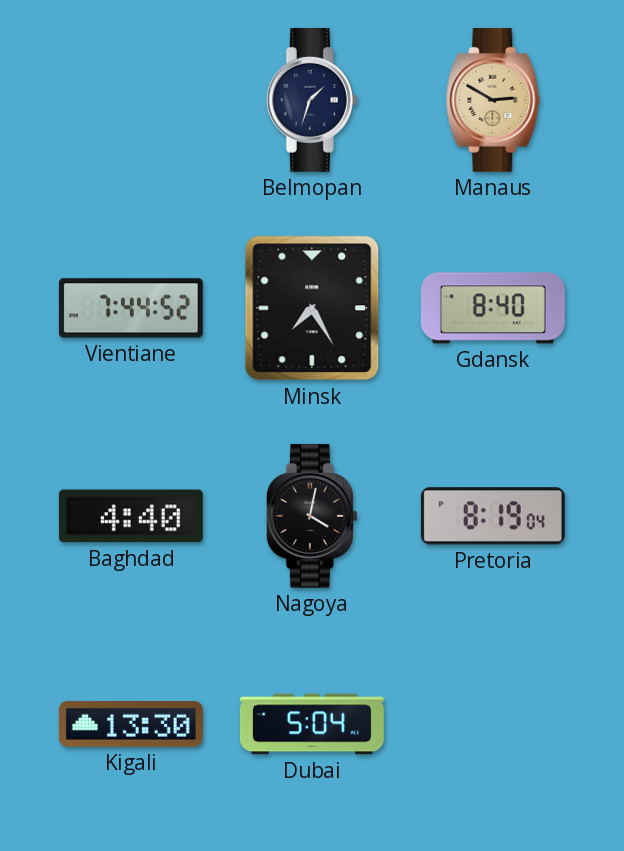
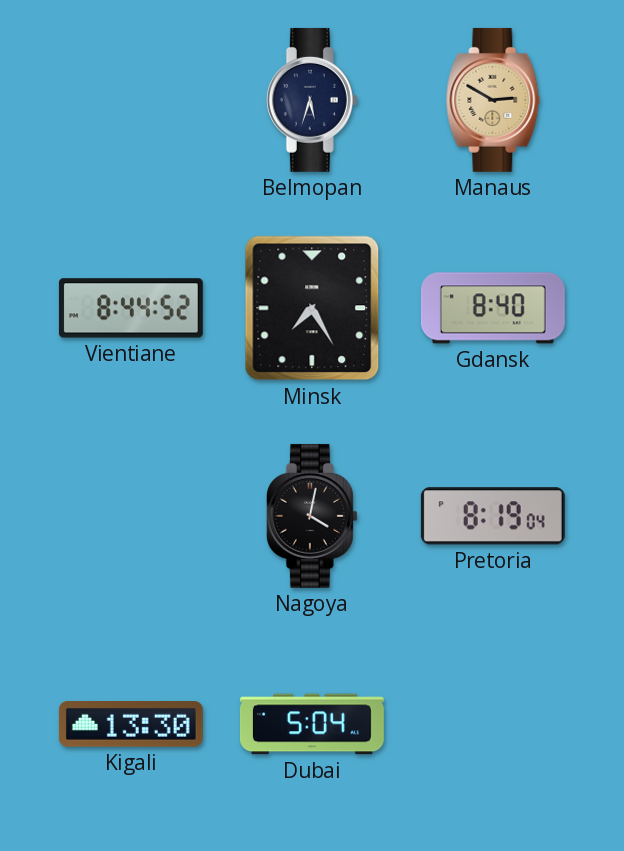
Belmopan: 1:33 -> 5:33
Vientiane: 7:44 -> 8:44
Baghdad: 4:40 -> none
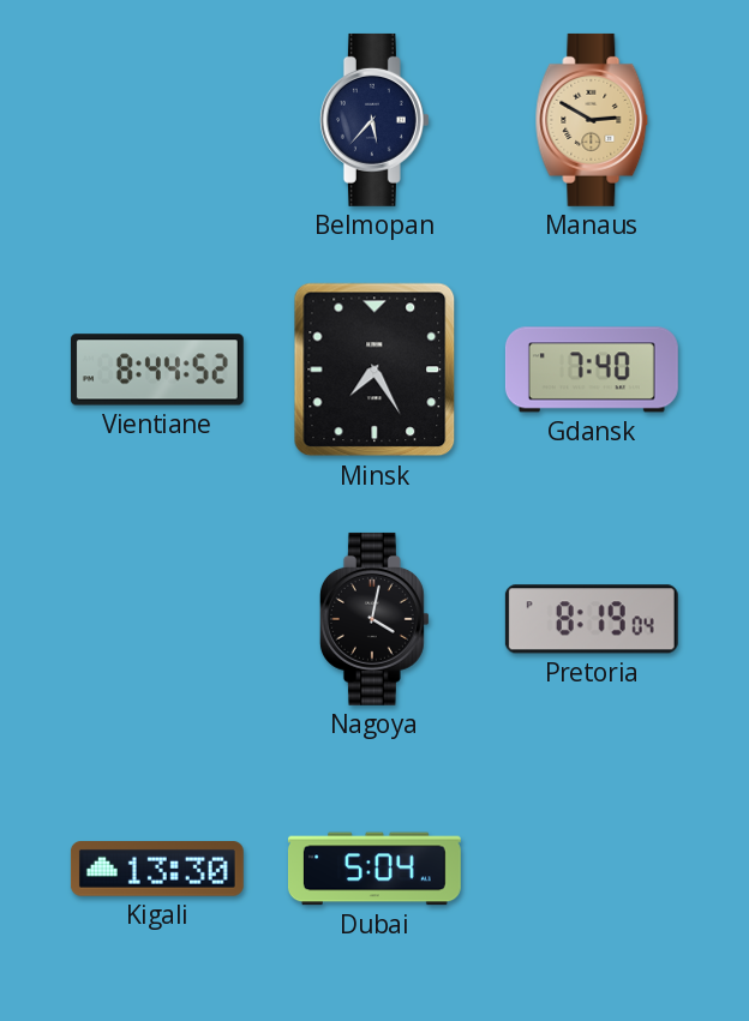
Belmopan: 5:33 -> 5:37
Gdansk: 8:40 -> 7:40
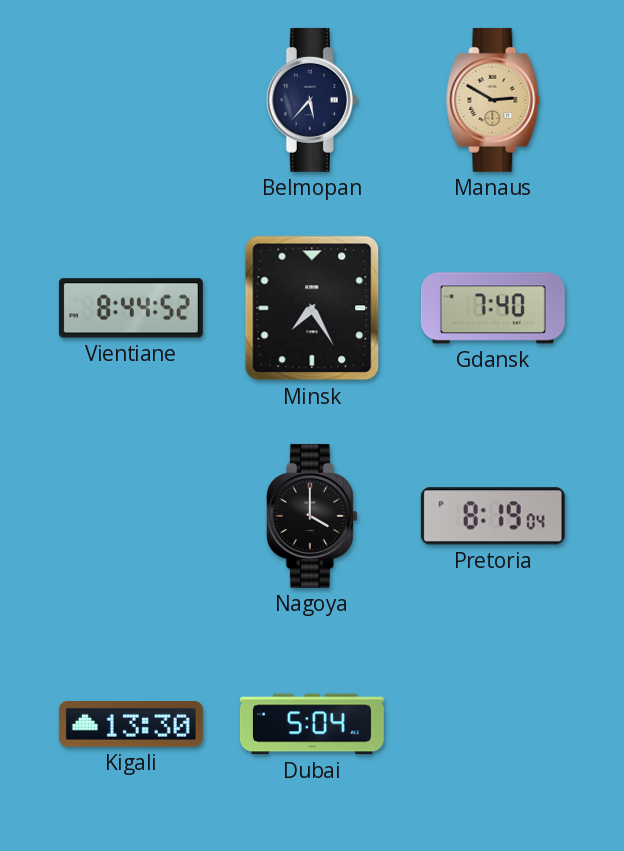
Nagoya: 4:02 -> 4:00
